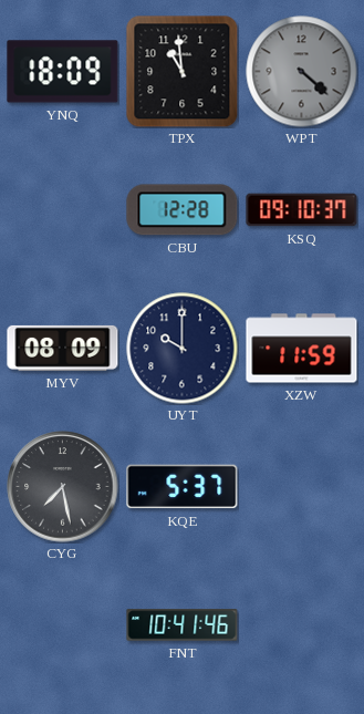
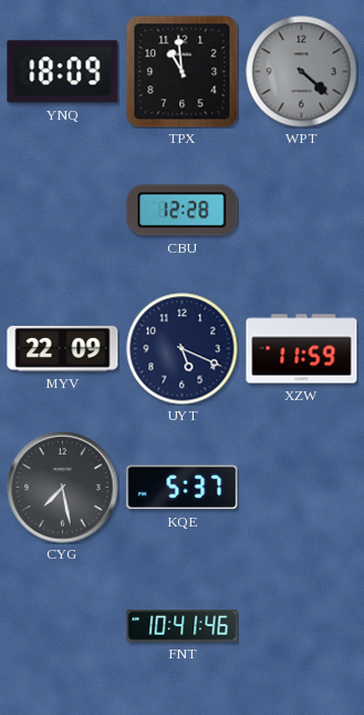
KSQ: 09:10 -> none
MYV: 08:09 -> 22:09
UYT: 10:00 -> 5:19
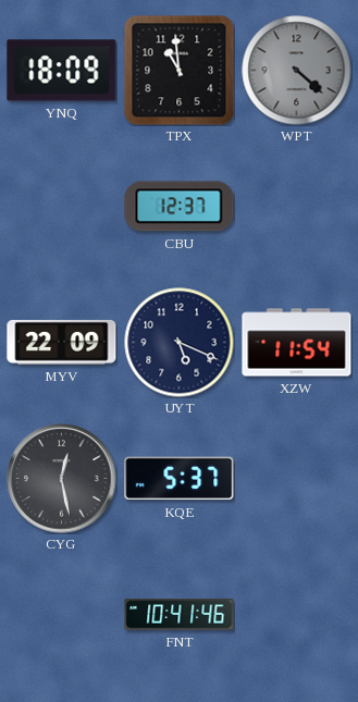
CBU: 12:28 -> 12:37
XZW: 11:59 -> 11:54
CYG: 7:28 -> 12:28
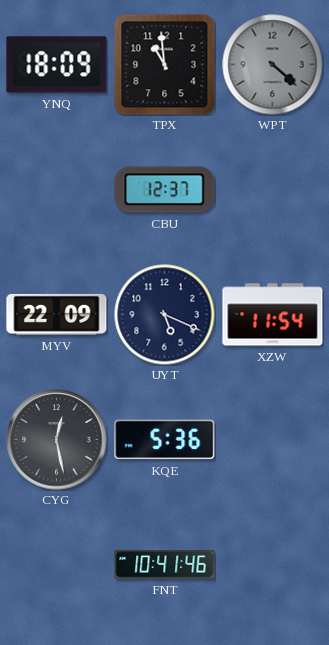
KQE: 5:37 -> 5:36
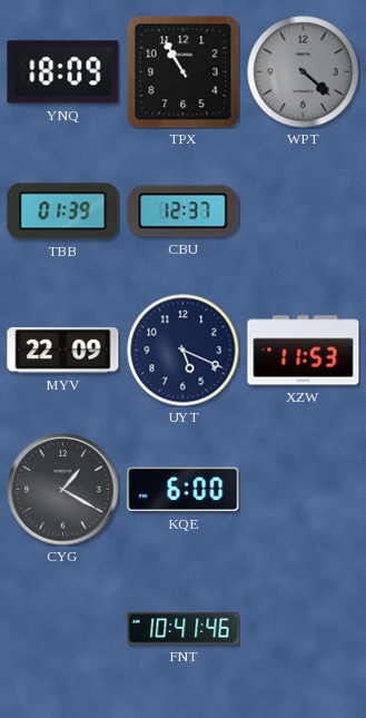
TPX: 10:59 -> 10:55
TBB: none -> 01:39
XZW: 11:54 -> 11:53
CYG: 12:28 -> 1:20
KQE: 5:36 -> 6:00
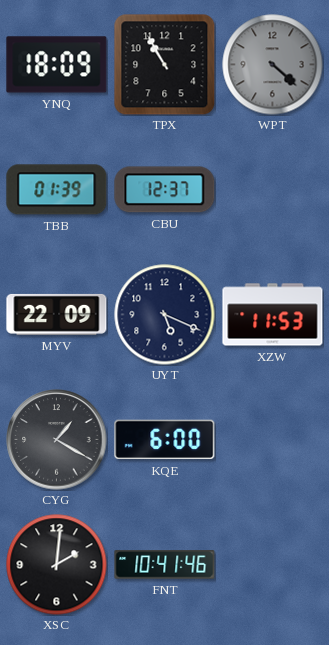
XSC: none -> 2:01
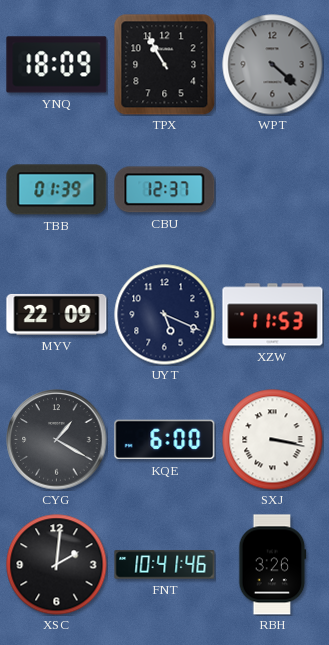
SXJ: none -> 3:17
RBH: none -> 3:26
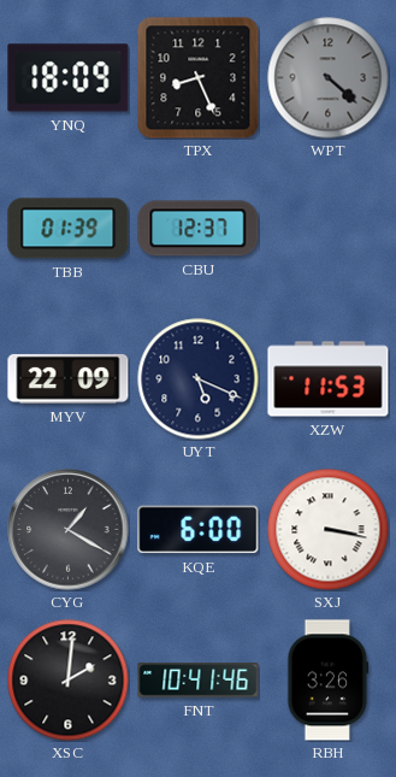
TPX: 10:55 -> 8:26
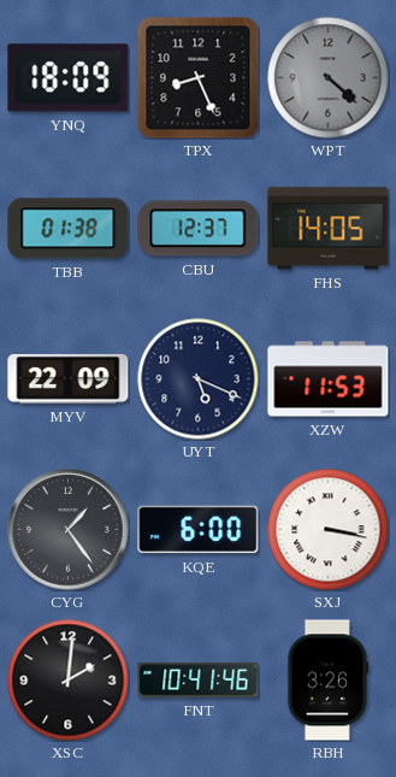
TBB: 01:39 -> 01:38
FHS: none -> 14:05
CYG: 1:20 -> 1:24
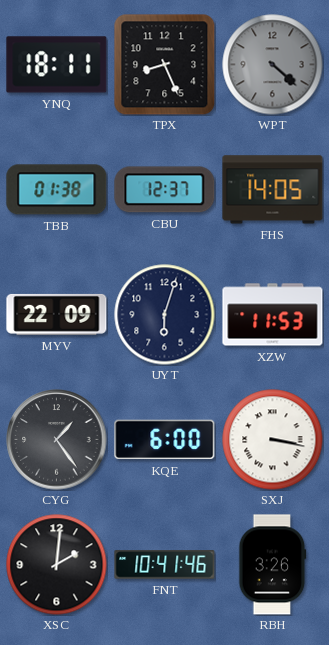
YNQ: 18:09 -> 18:11
UYT: 5:19 -> 6:03
